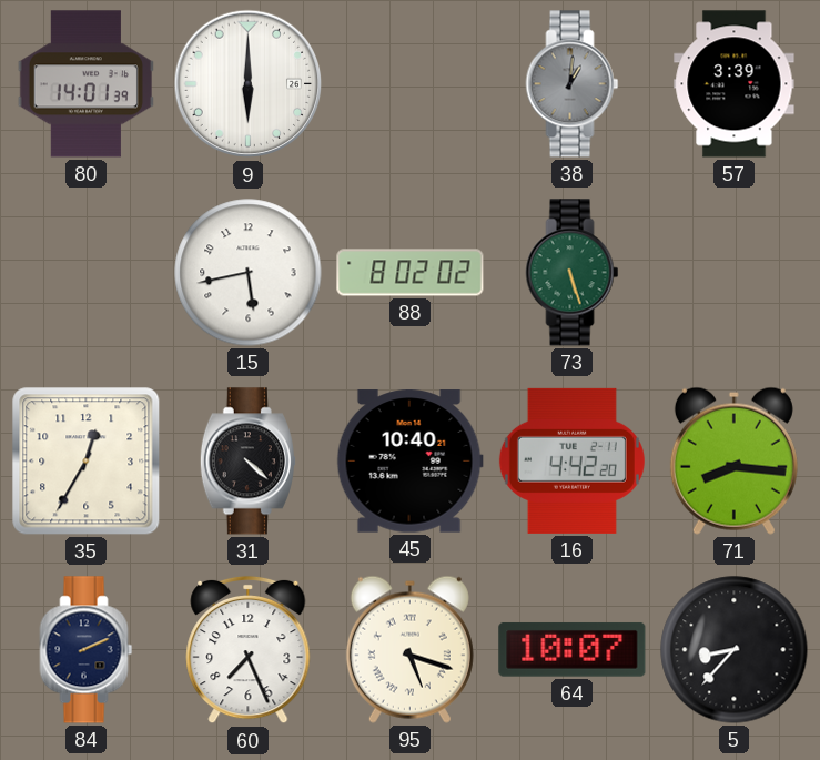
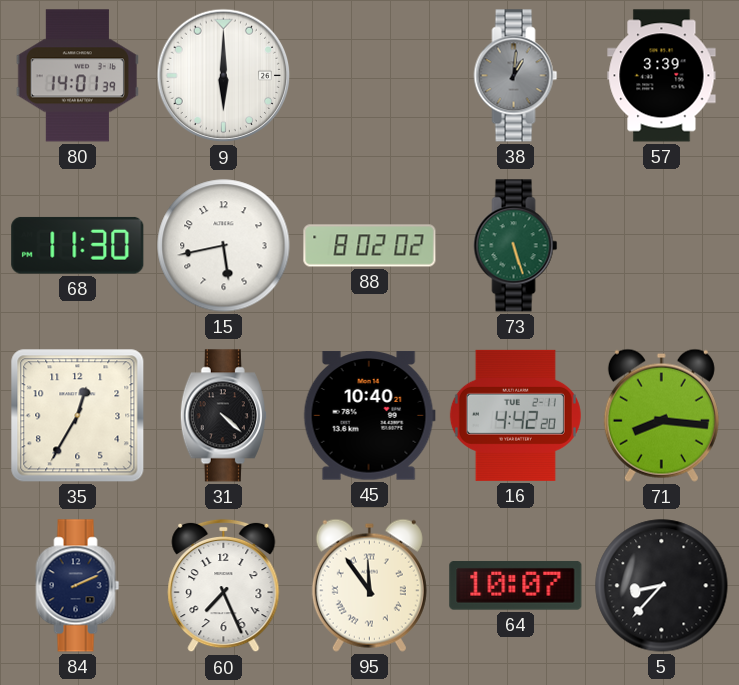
68: none -> 11:30
95: 5:18 -> 11:54
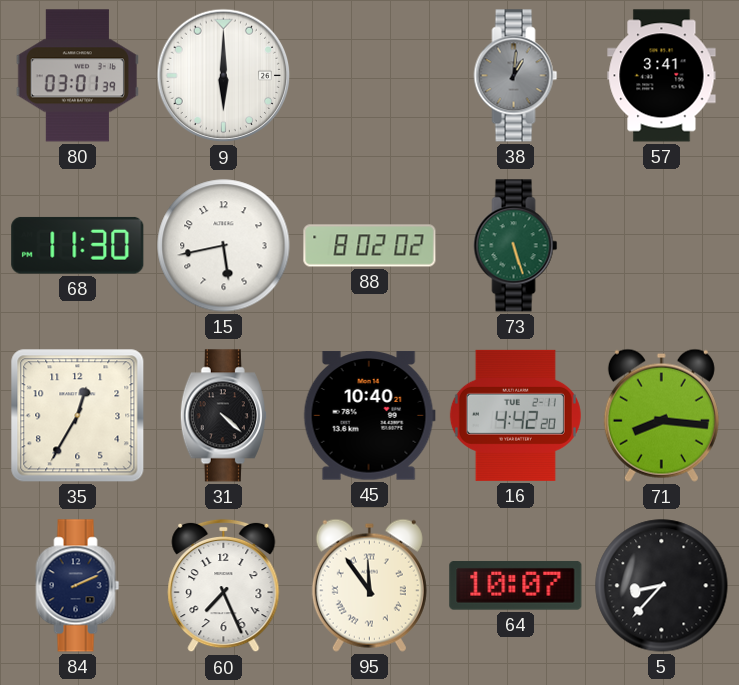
80: 14:01 -> 03:01
57: 3:39 -> 3:41
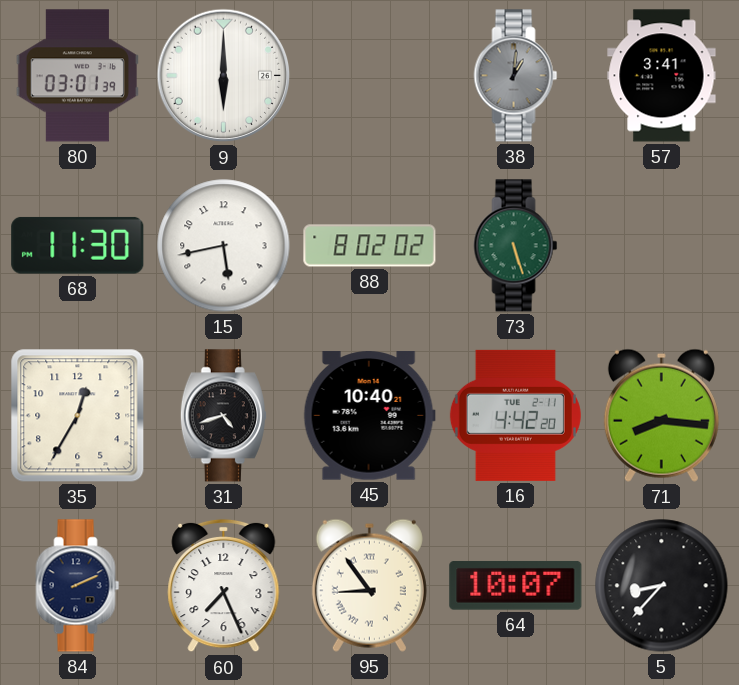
31: 4:22 -> 4:42
95: 11:54 -> 8:54
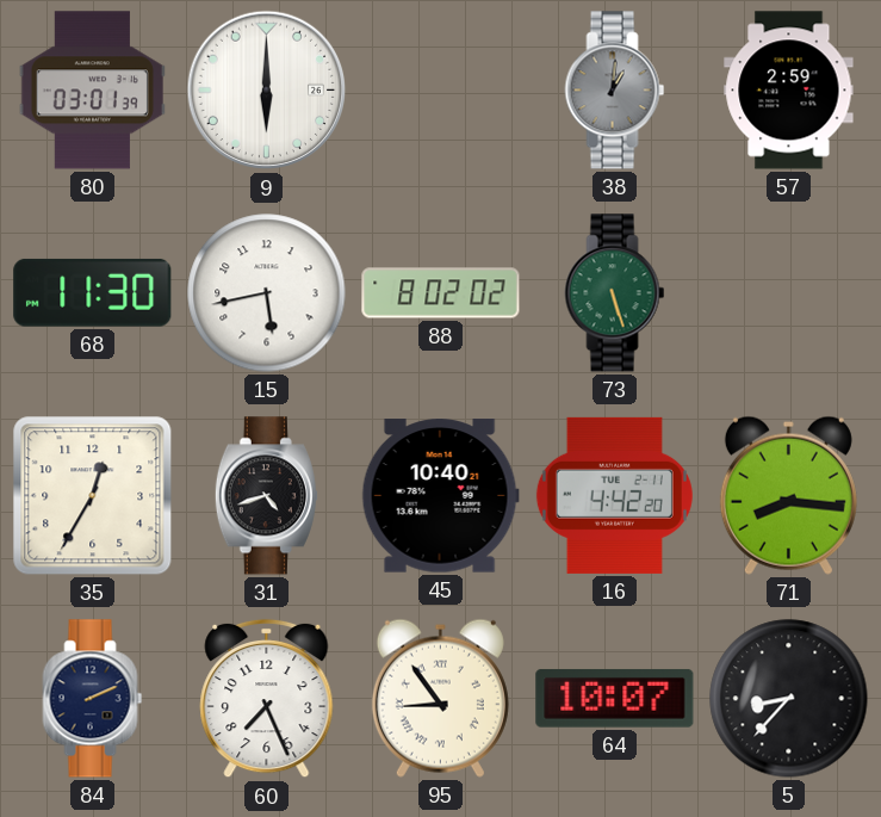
57: 3:41 -> 2:59
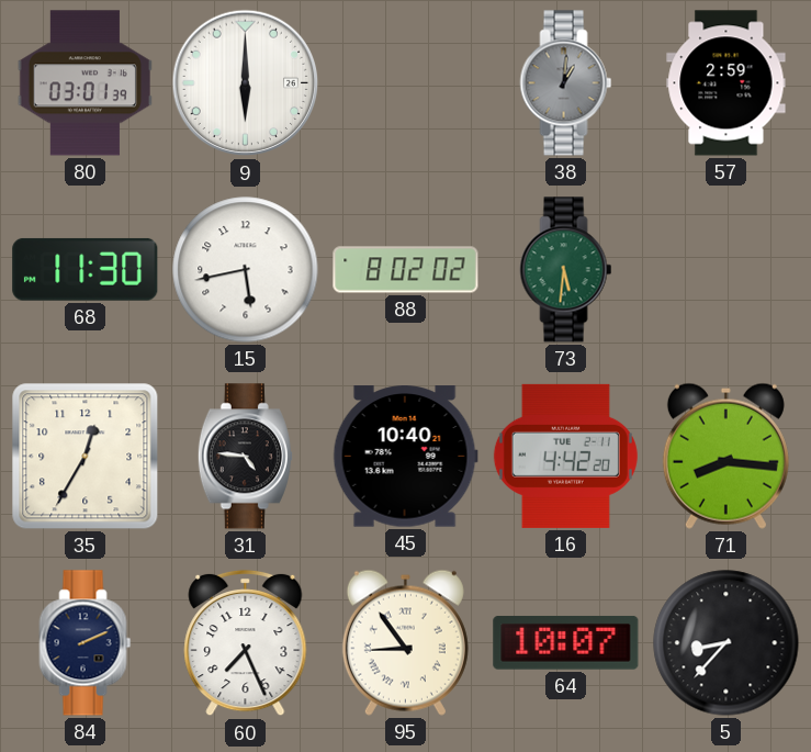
73: 5:27 -> 5:31
31: 4:42 -> 4:46
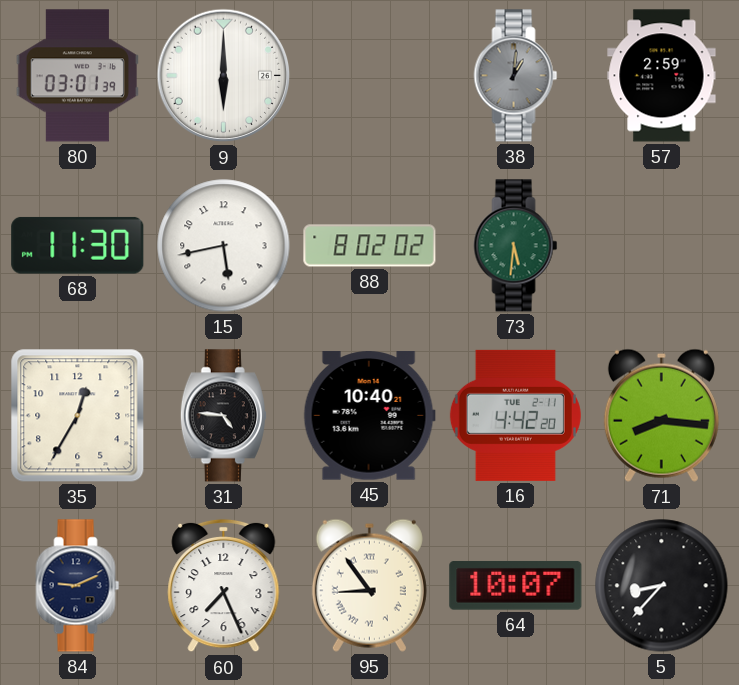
84: 2:11 -> 9:11
